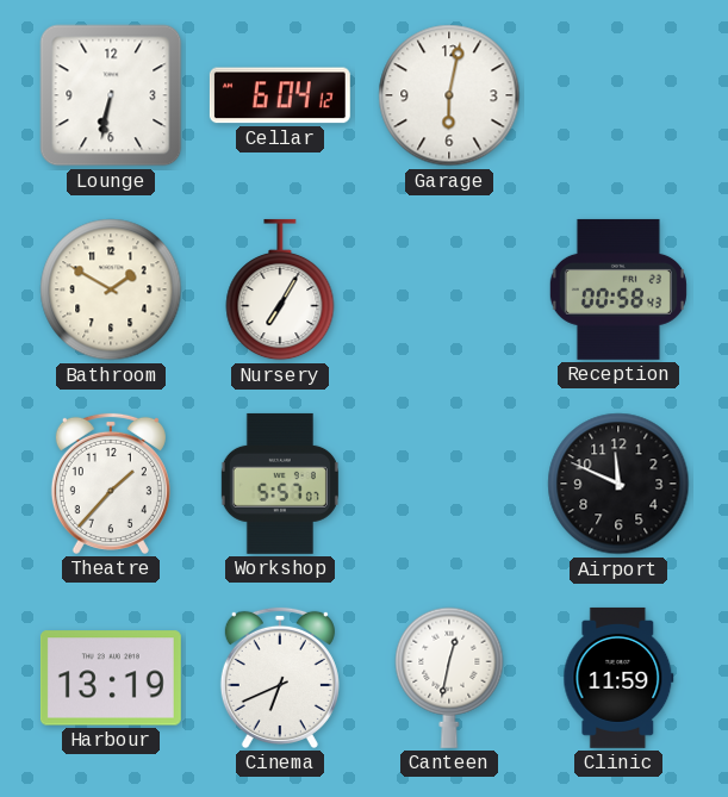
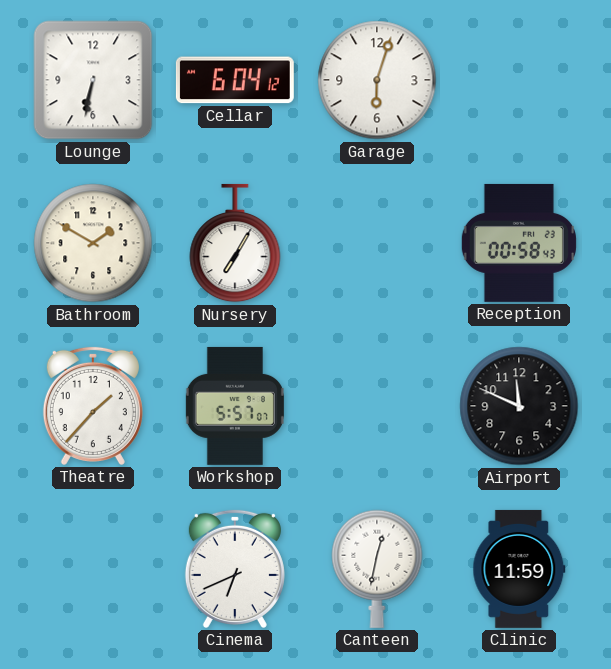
Garage: 6:02 -> 6:03
Harbour: 13:19 -> none
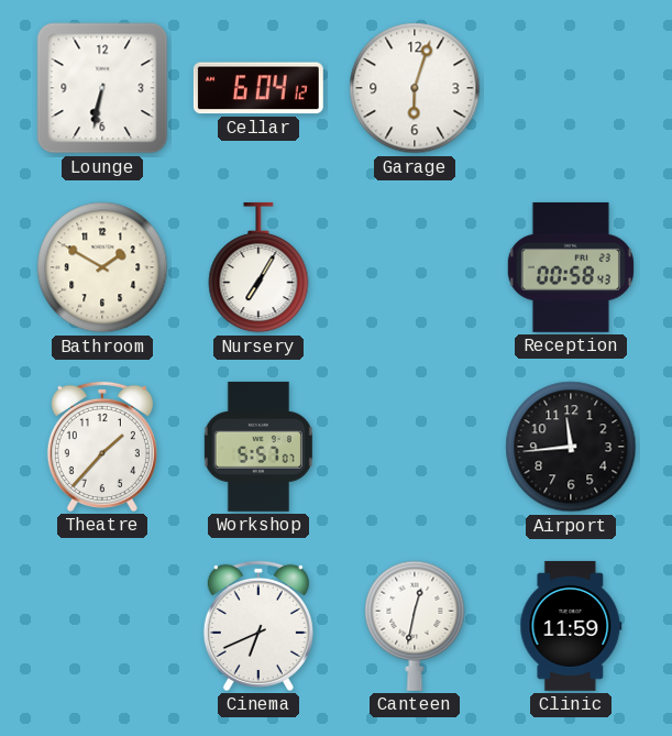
Airport: 11:49 -> 11:44
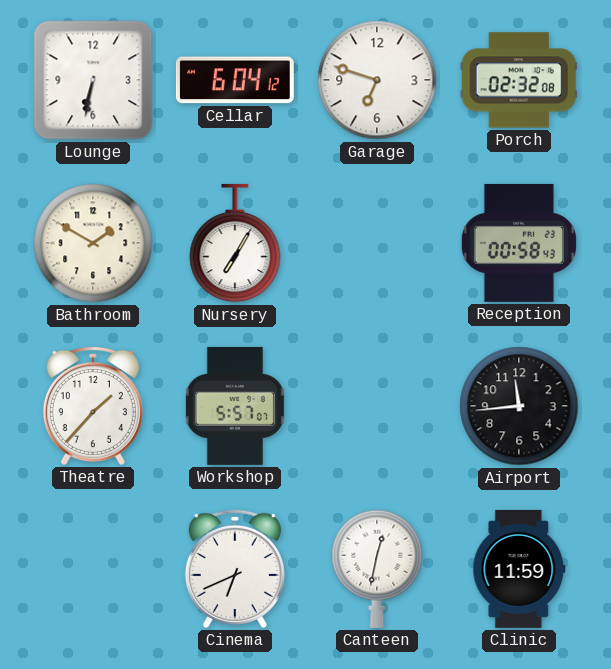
Garage: 6:03 -> 6:48
Porch: none -> 02:32
